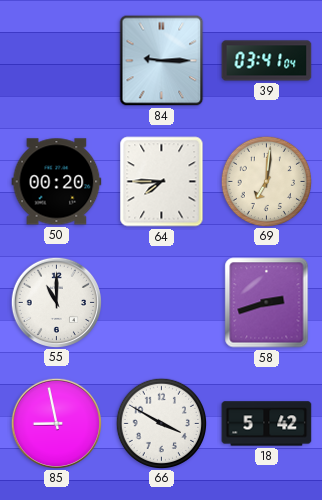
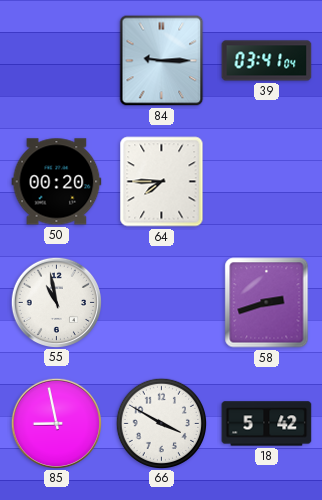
69: 7:01 -> none
55: 11:00 -> 10:58
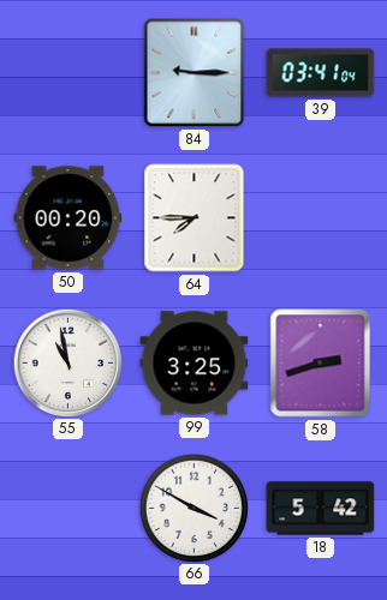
99: none -> 3:25
85: 8:58 -> none
